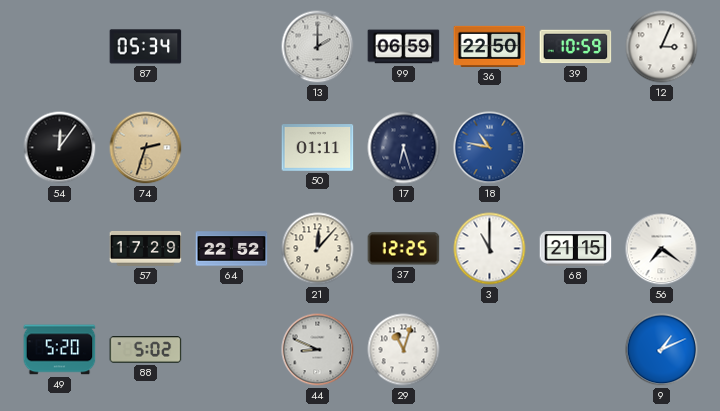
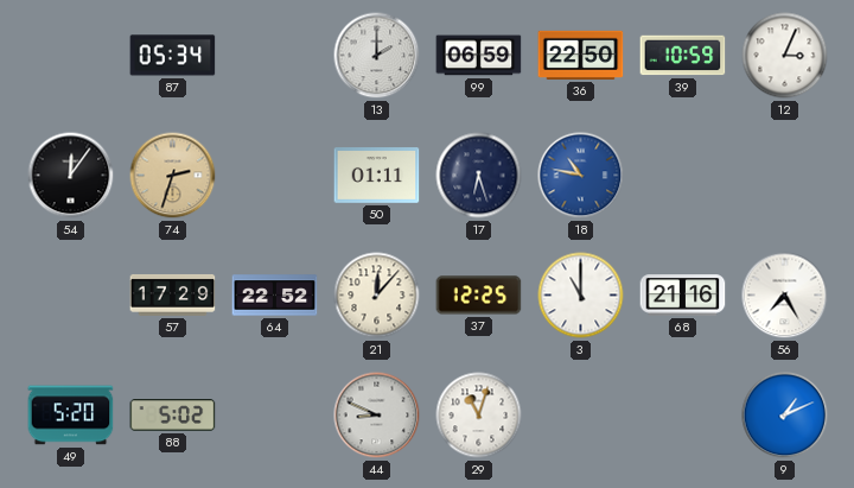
68: 21:15 -> 21:16
56: 7:21 -> 7:25
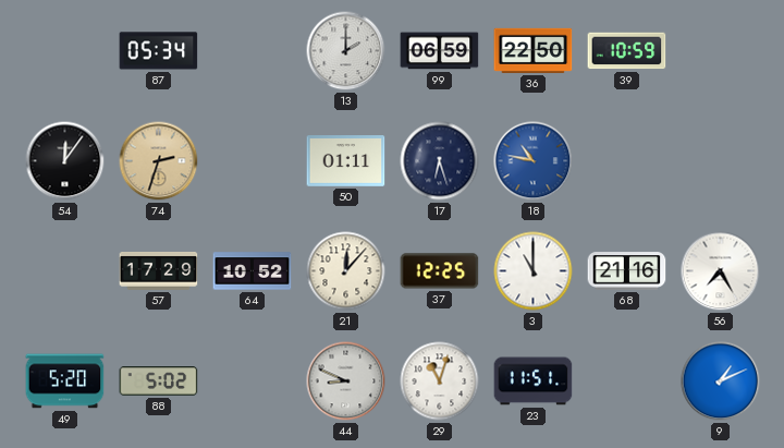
12: 3:04 -> none
64: 22:52 -> 10:52
23: none -> 11:51
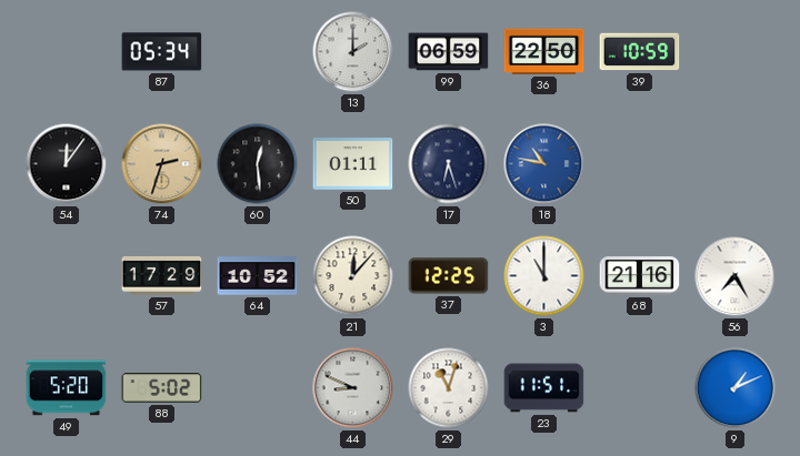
60: none -> 12:29
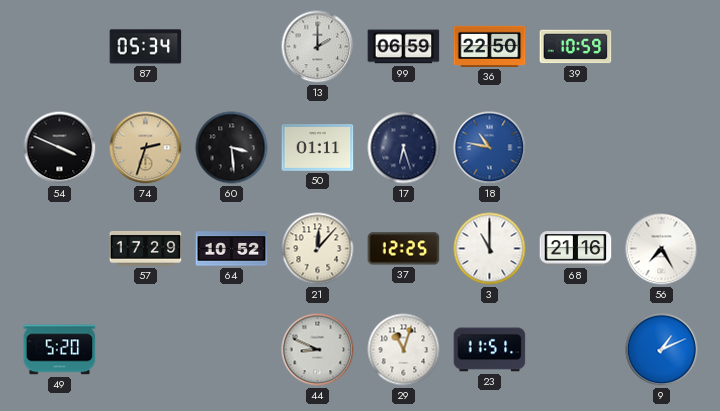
54: 12:06 -> 3:49
60: 12:29 -> 3:29
88: 5:02 -> none
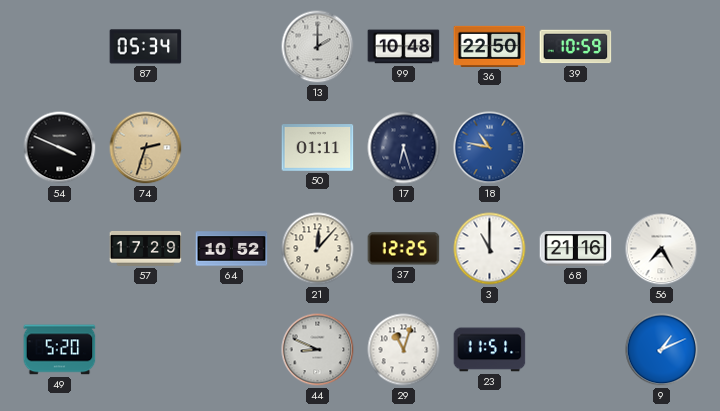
99: 06:59 -> 10:48
60: 3:29 -> none
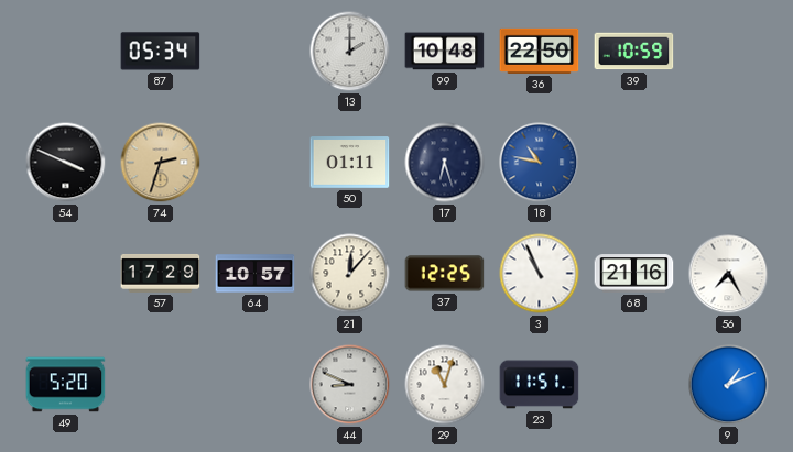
64: 10:52 -> 10:57
3: 11:00 -> 10:56
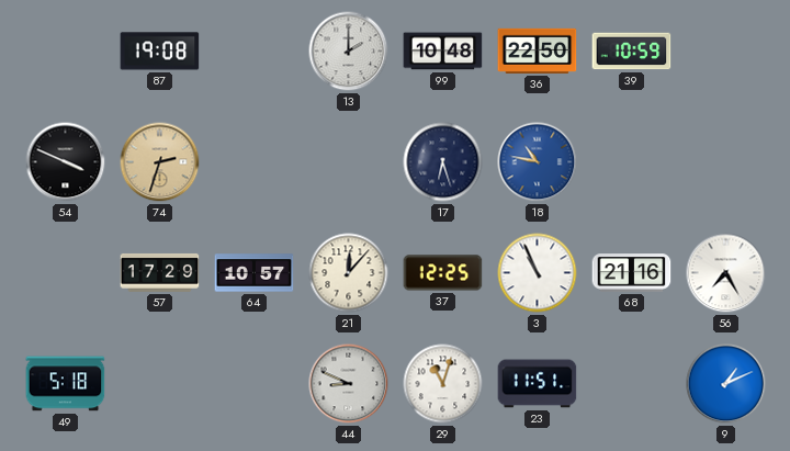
87: 05:34 -> 19:08
50: 01:11 -> none
49: 5:20 -> 5:18
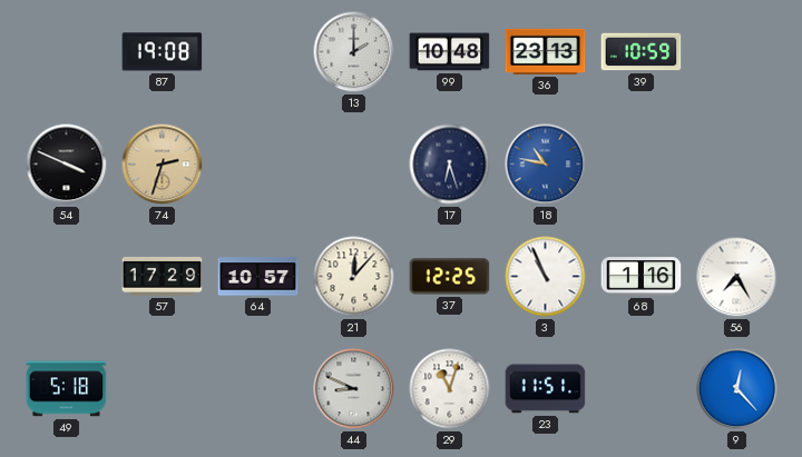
36: 22:50 -> 23:13
68: 21:16 -> 1:16
9: 1:11 -> 12:23
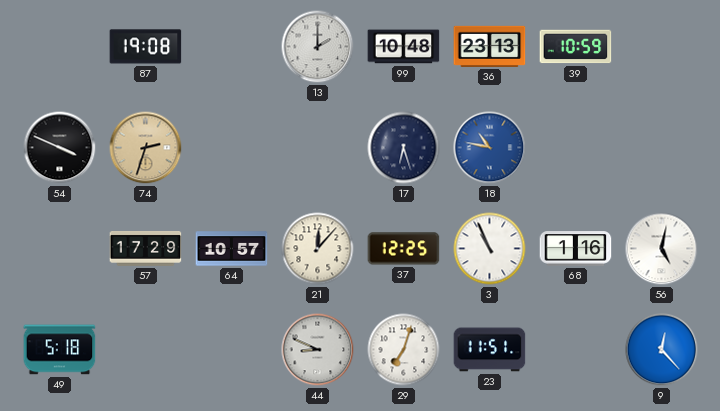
56: 7:25 -> 5:02
29: 11:03 -> 7:03
